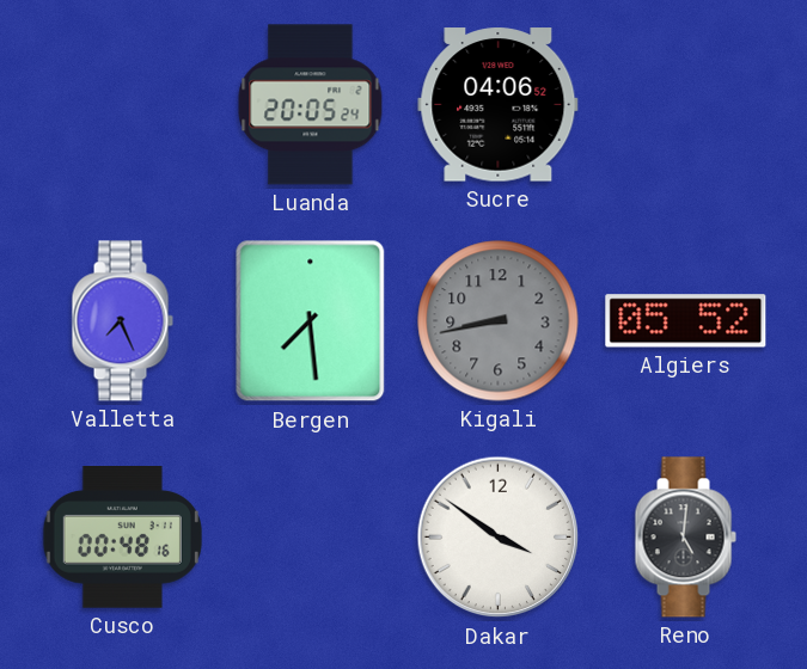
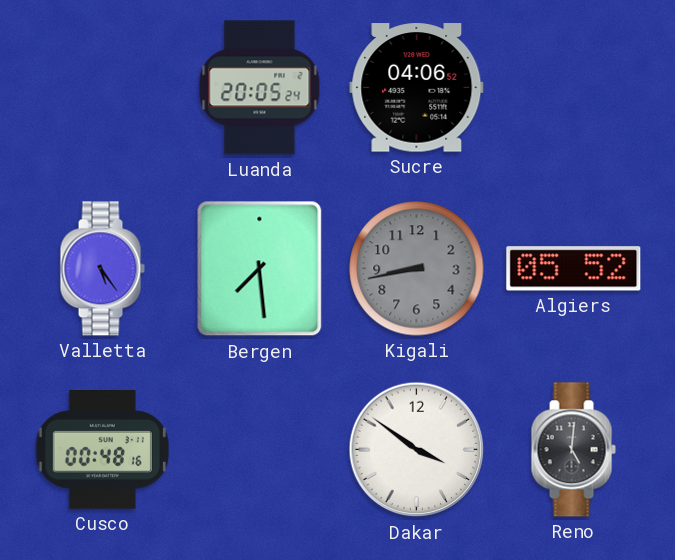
Valletta: 7:26 -> 5:24
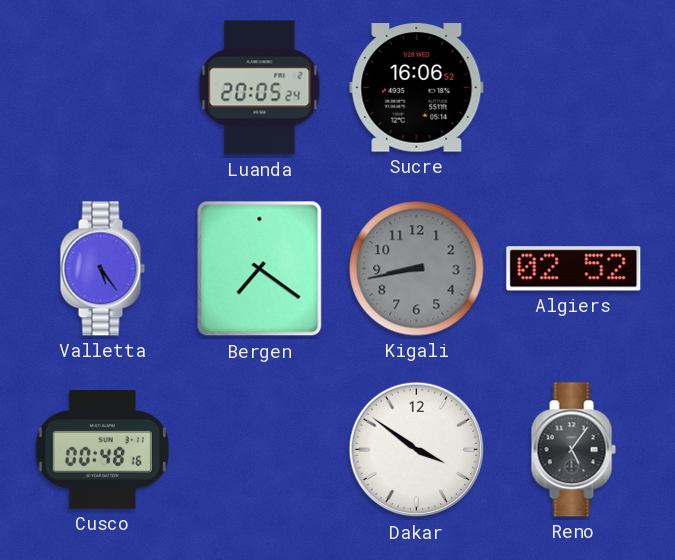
Sucre: 04:06 -> 16:06
Bergen: 7:29 -> 7:21
Algiers: 05:52 -> 02:52
Reno: 5:01 -> 5:06
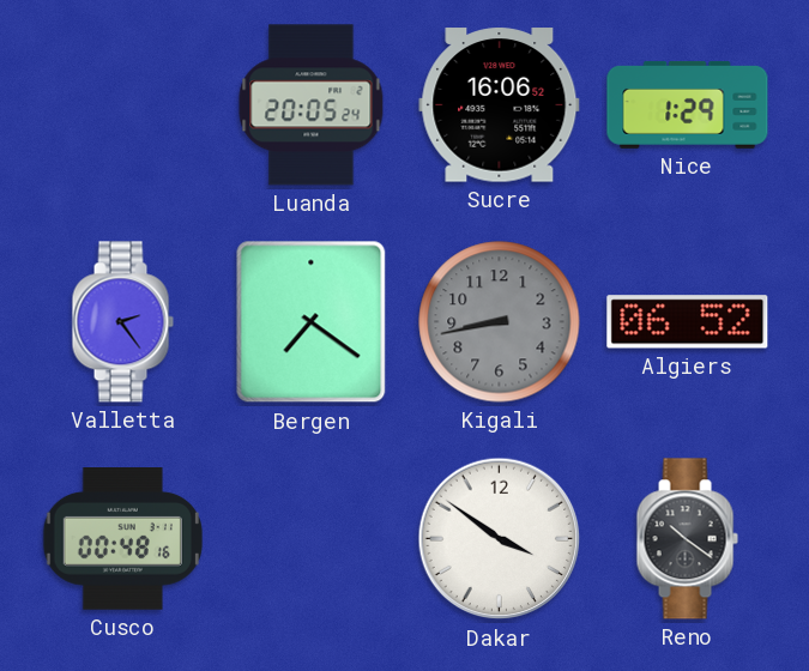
Nice: none -> 1:29
Valletta: 5:24 -> 2:24
Algiers: 02:52 -> 06:52
Reno: 5:06 -> 10:21
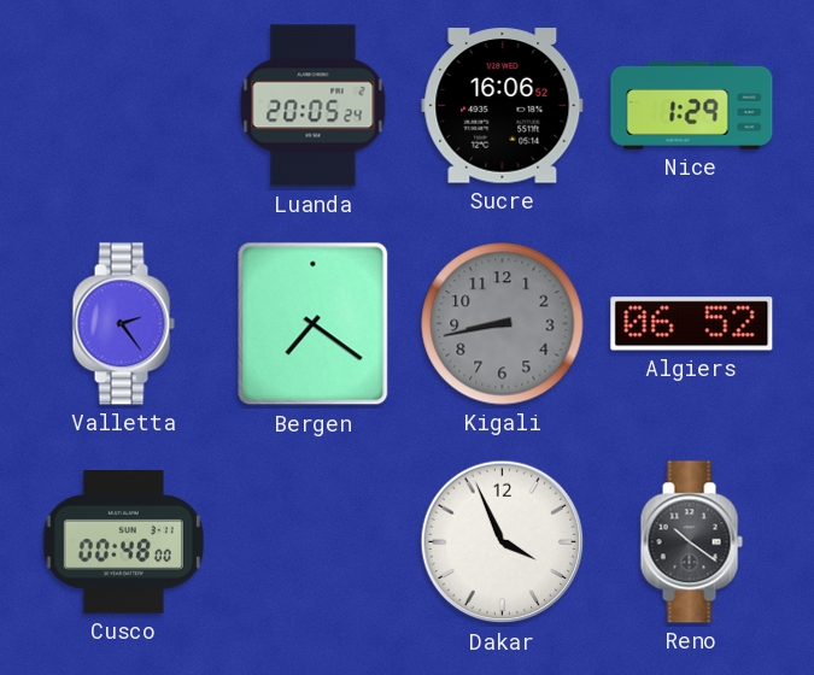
Cusco: 00:48:16 -> 00:48:00
Dakar: 3:51 -> 3:56
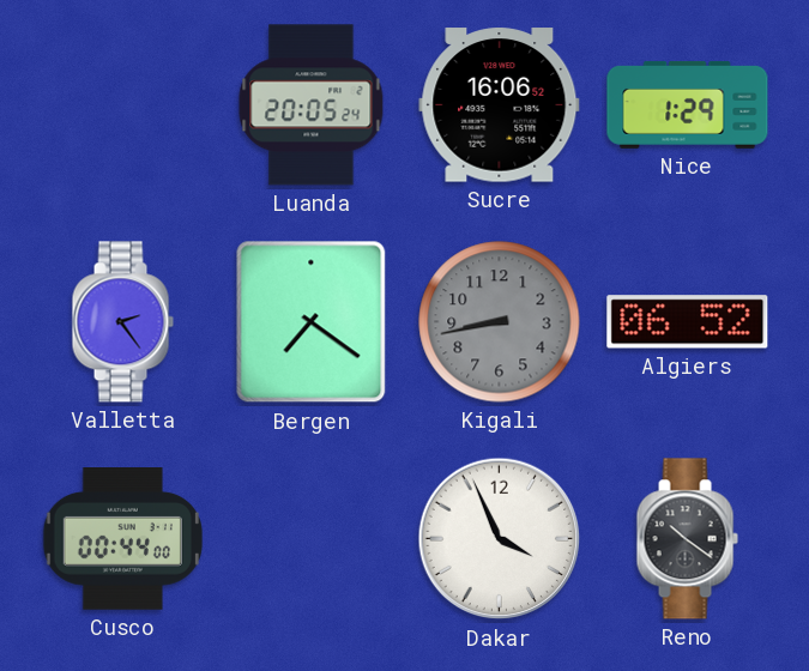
Cusco: 00:48 -> 00:44
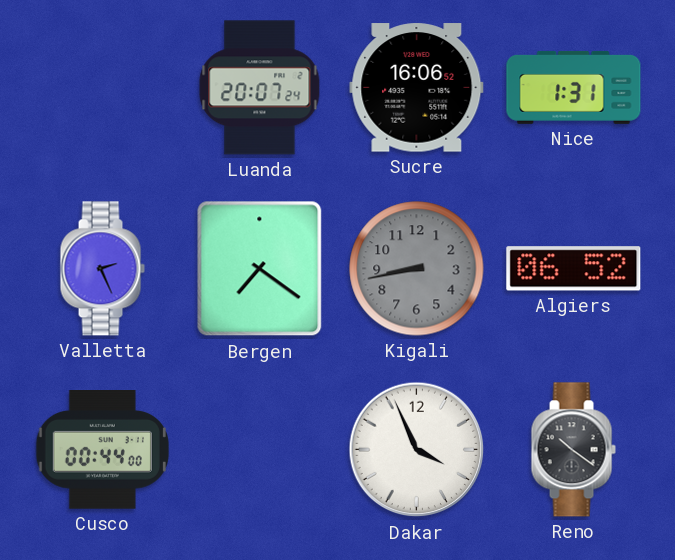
Luanda: 20:05 -> 20:07
Nice: 1:29 -> 1:31
Valletta: 2:24 -> 2:26
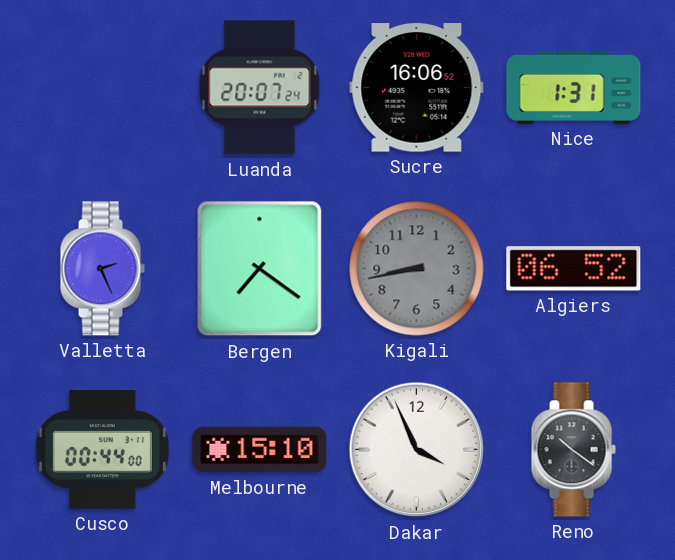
Melbourne: none -> 15:10
